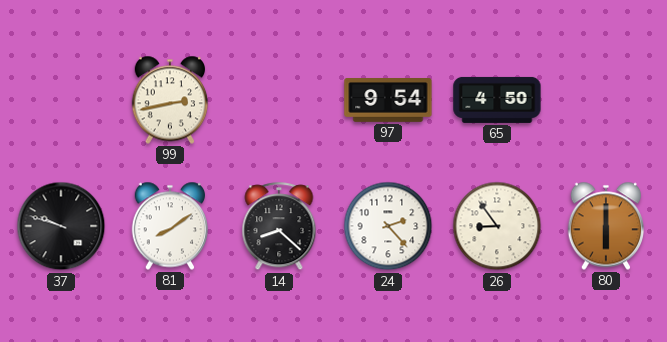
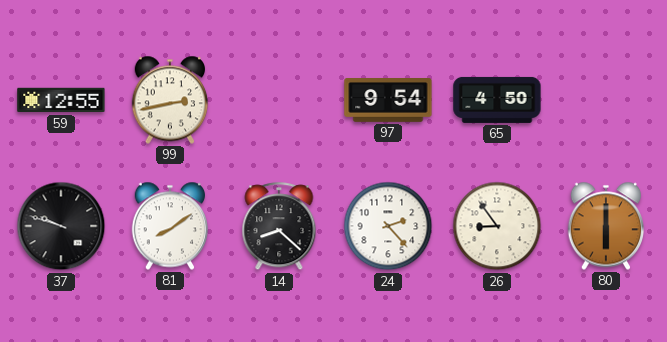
59: none -> 12:55
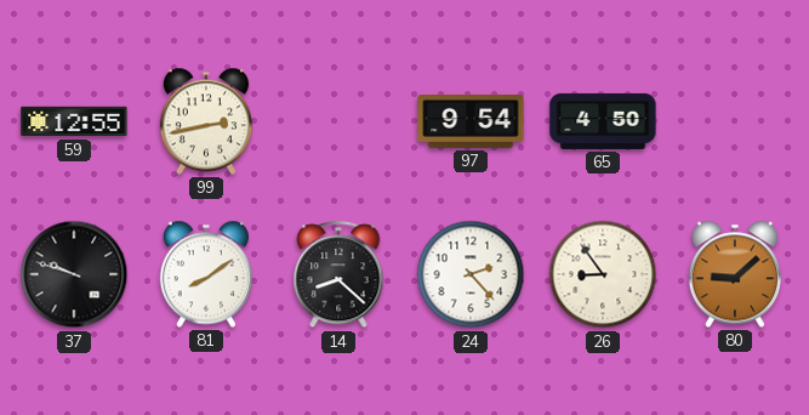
80: 6:00 -> 9:08
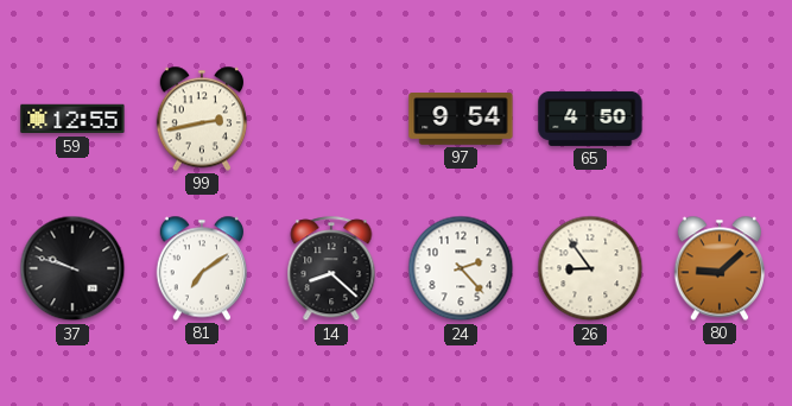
81: 8:09 -> 7:09
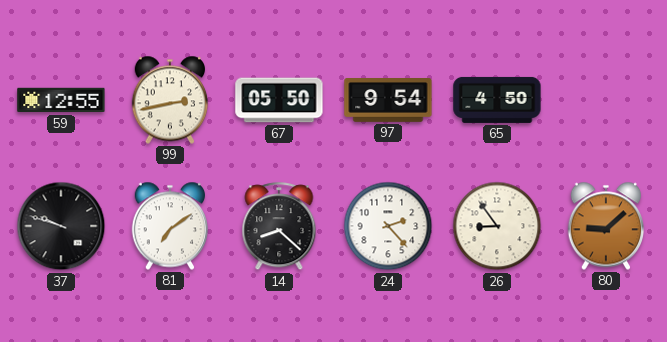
67: none -> 05:50
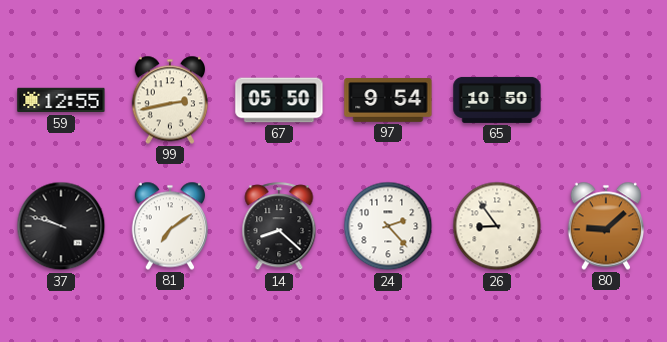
65: 4:50 -> 10:50
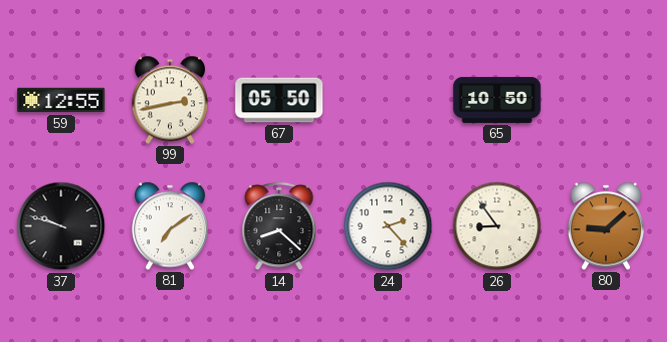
97: 9:54 -> none
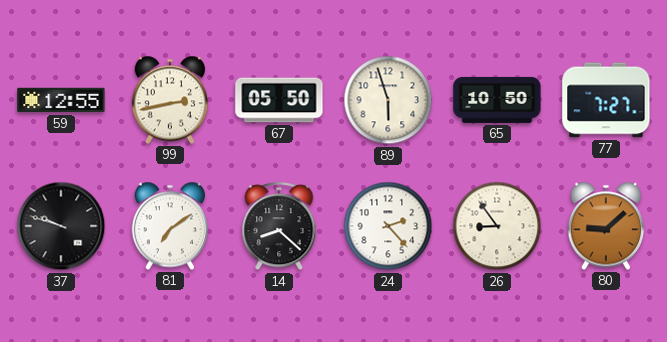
89: none -> 5:57
77: none -> 7:27
